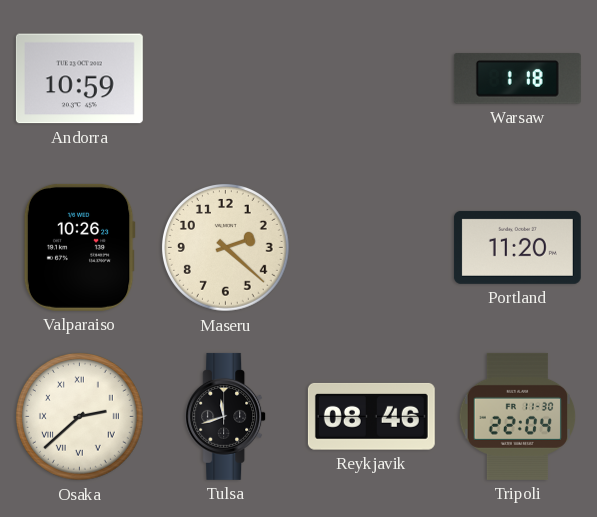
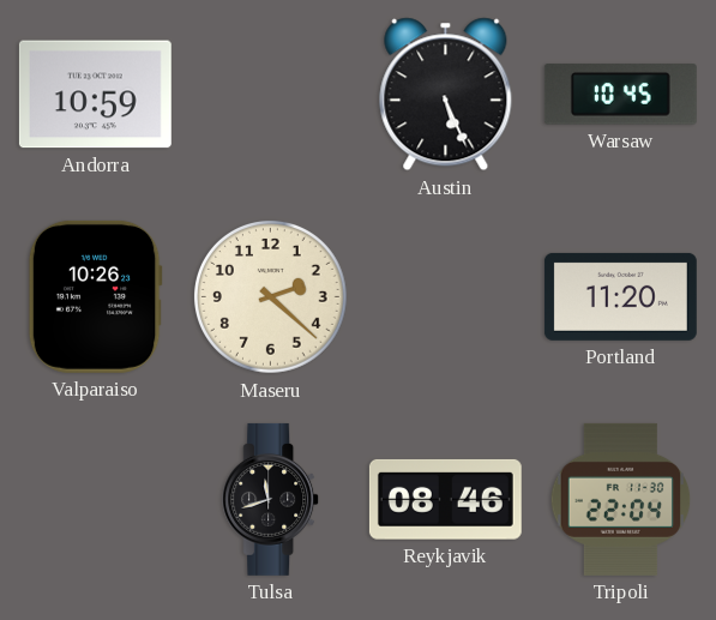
Austin: none -> 5:26
Warsaw: 1:18 -> 10:45
Osaka: 2:38 -> none
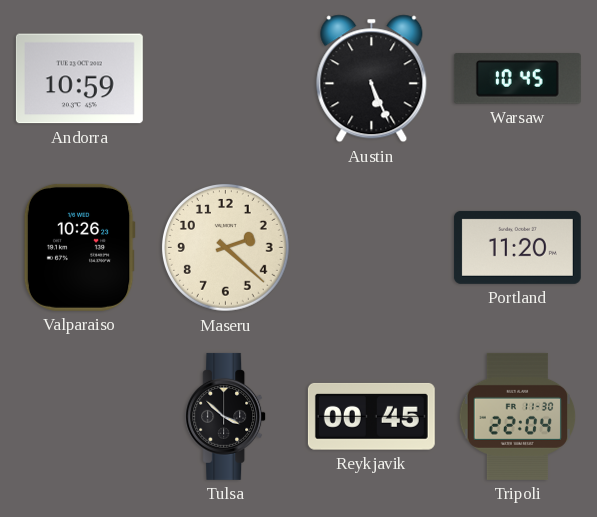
Tulsa: 11:42 -> 3:52
Reykjavik: 08:46 -> 00:45
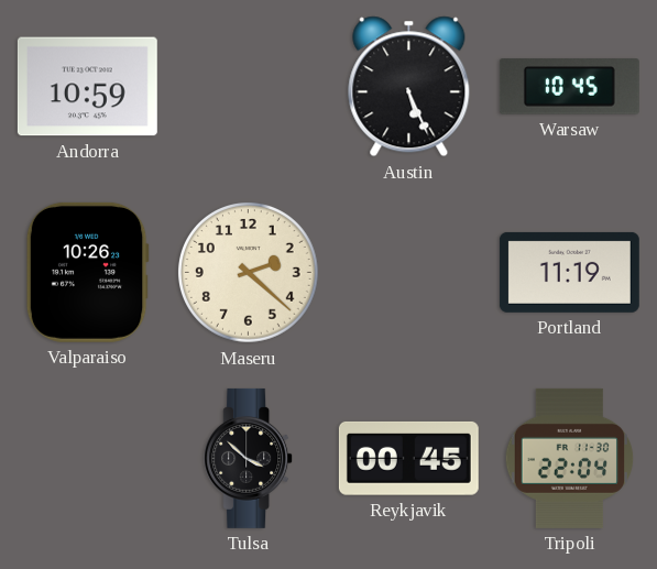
Portland: 11:20 -> 11:19
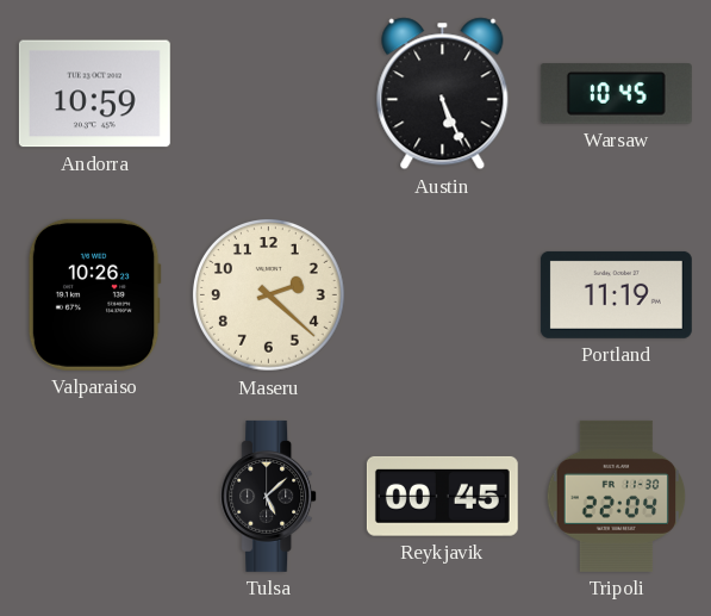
Tulsa: 3:52 -> 5:08
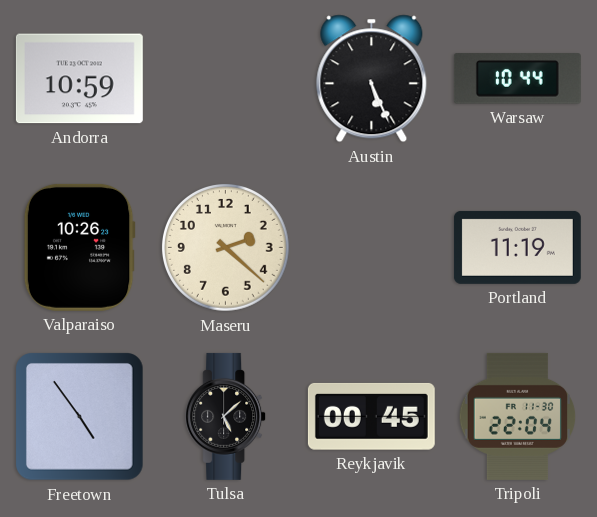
Warsaw: 10:45 -> 10:44
Freetown: none -> 4:54
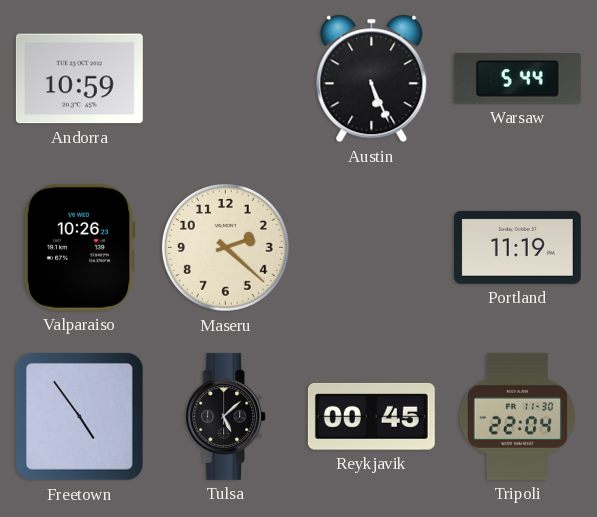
Warsaw: 10:44 -> 5:44
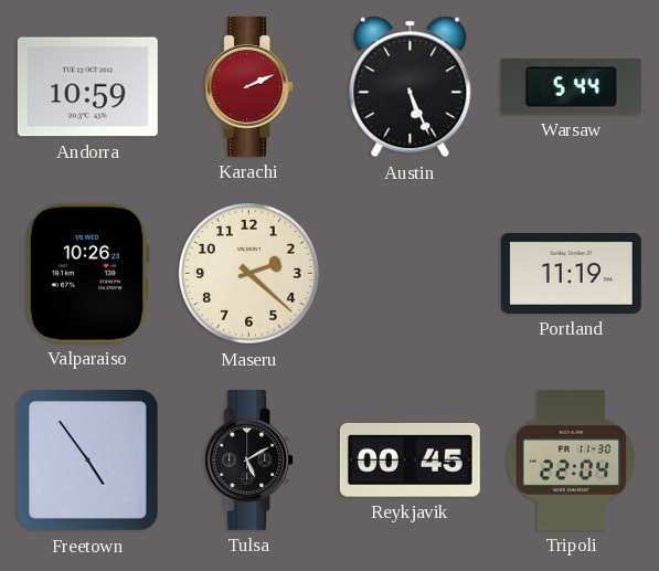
Karachi: none -> 2:11
Tulsa: 5:08 -> 5:10
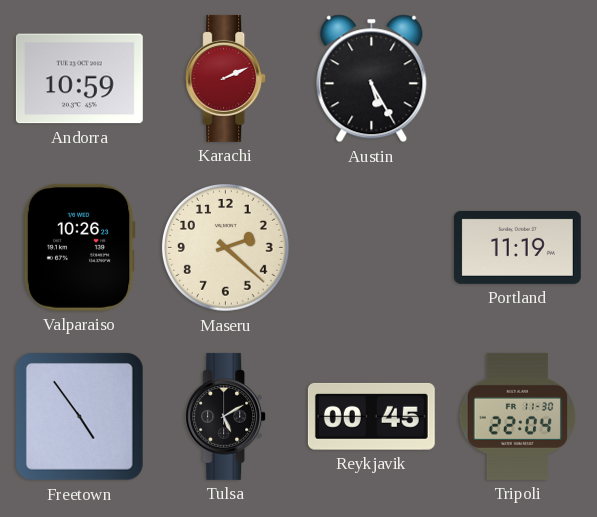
Austin: 5:26 -> 5:25
Warsaw: 5:44 -> none
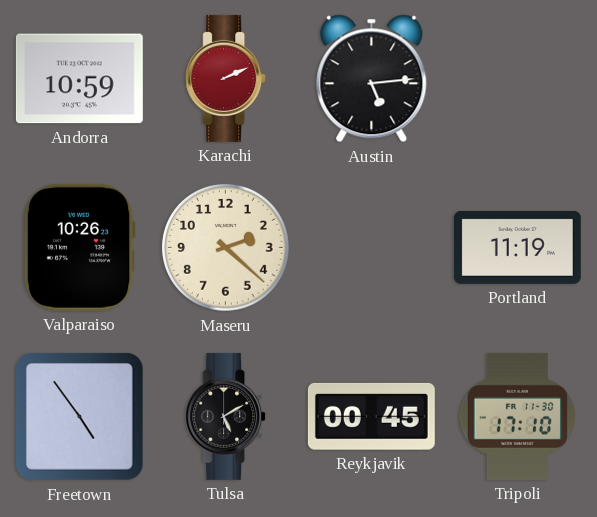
Austin: 5:25 -> 5:14
Tripoli: 22:04 -> 17:10
